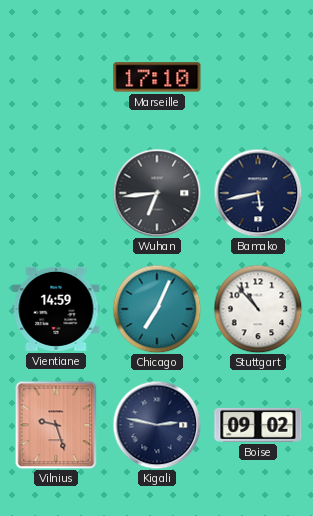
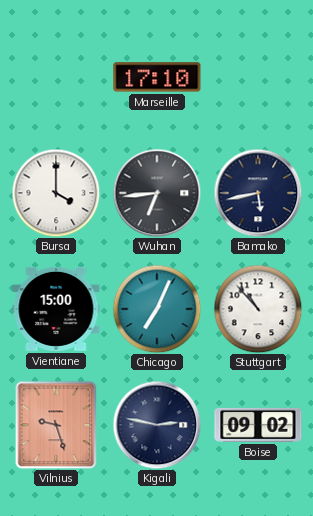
Bursa: none -> 4:00
Vientiane: 14:59 -> 15:00
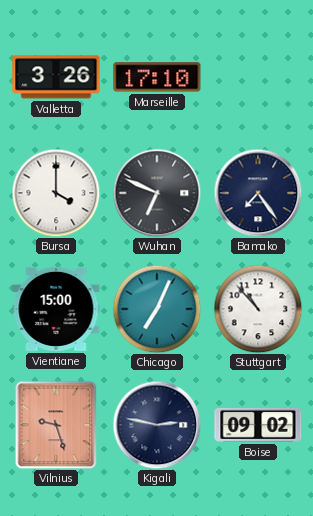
Valletta: none -> 3:26
Wuhan: 6:44 -> 6:49
Bamako: 5:43 -> 7:24
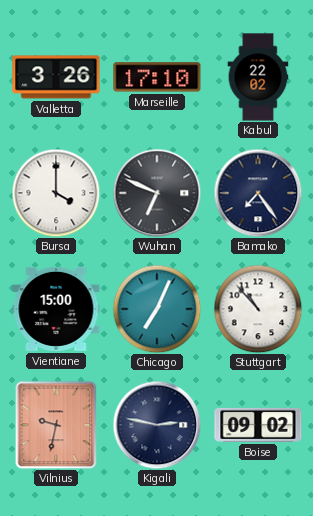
Kabul: none -> 22:02
Vilnius: 9:27 -> 9:32
